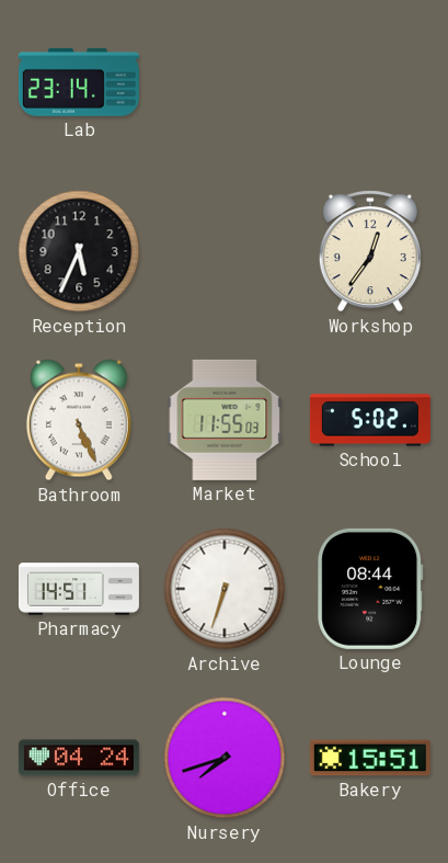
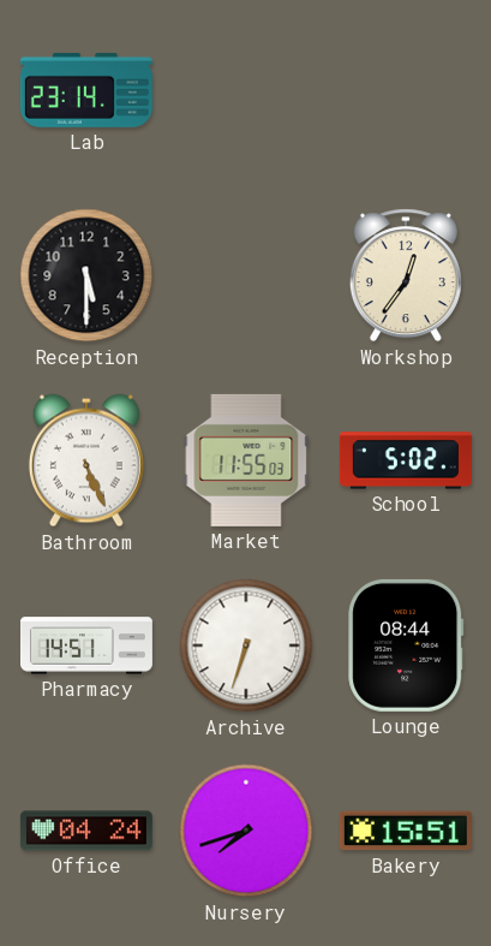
Reception: 5:34 -> 5:30
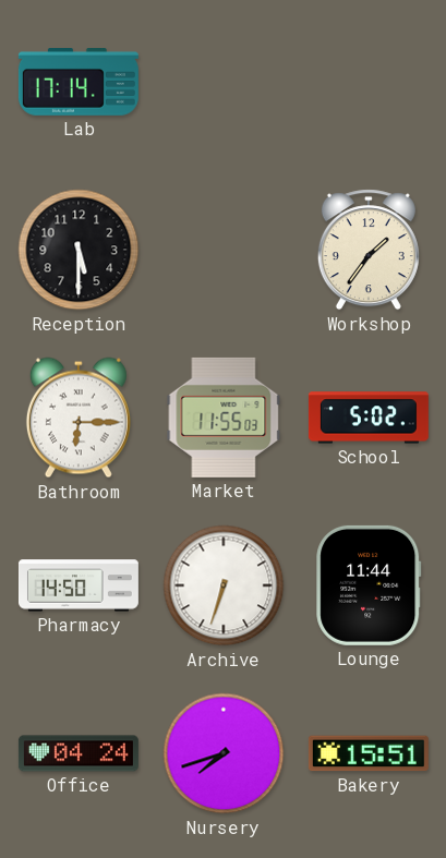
Lab: 23:14 -> 17:14
Workshop: 12:36 -> 1:36
Bathroom: 5:26 -> 6:15
Pharmacy: 14:51 -> 14:50
Lounge: 08:44 -> 11:44
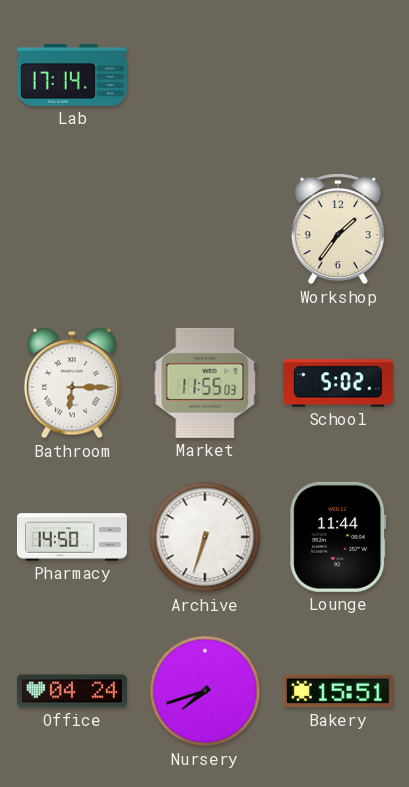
Reception: 5:30 -> none
